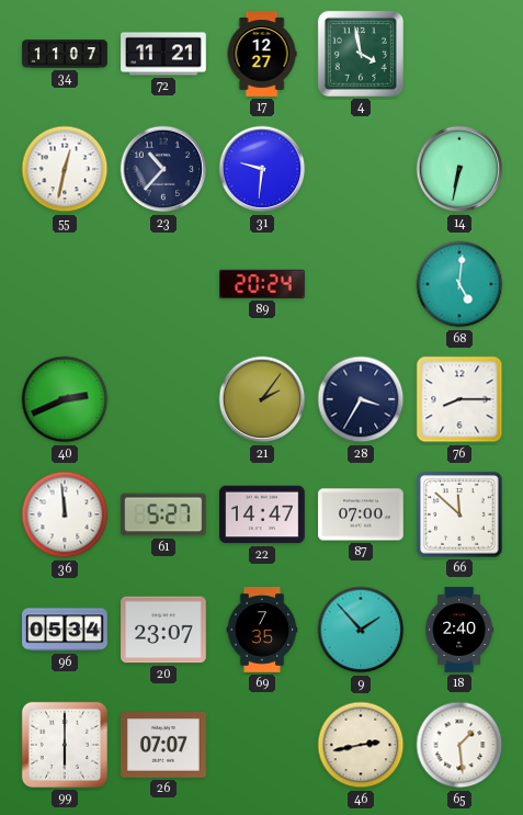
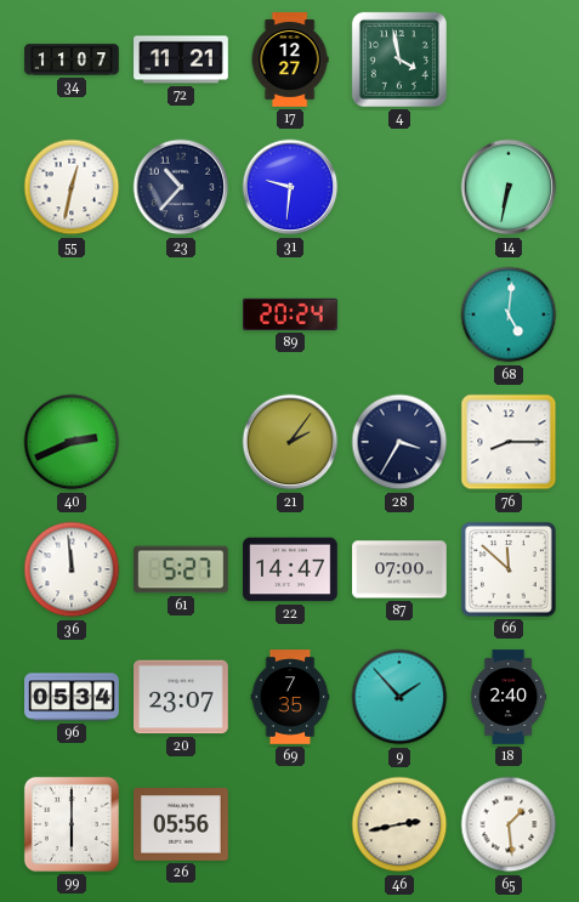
26: 07:07 -> 05:56
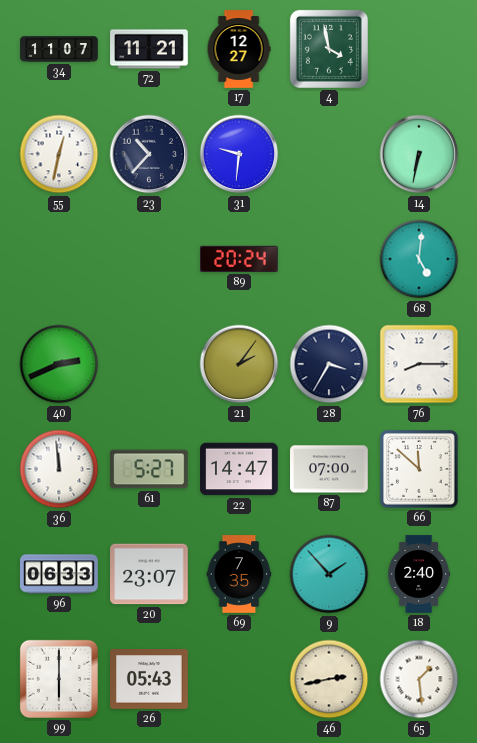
96: 05:34 -> 06:33
26: 05:56 -> 05:43
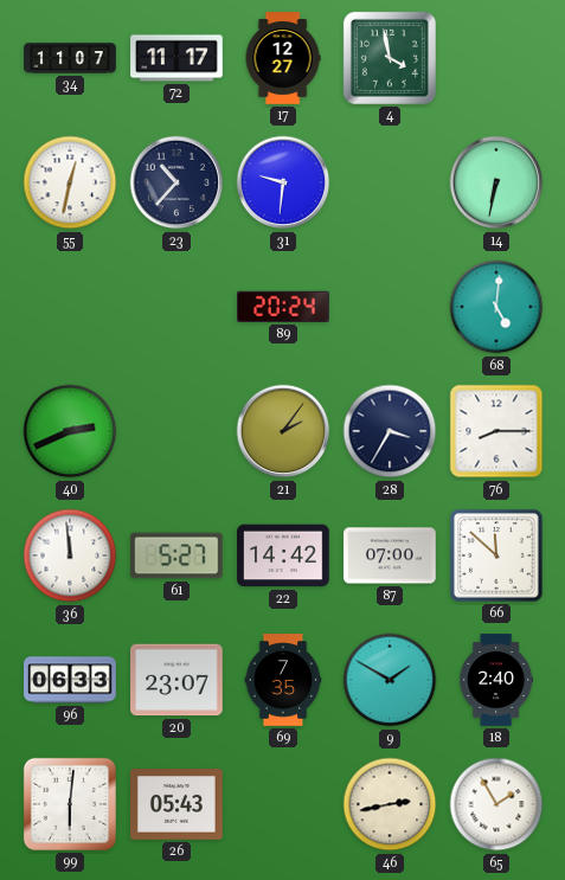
72: 11:21 -> 11:17
22: 14:47 -> 14:42
9: 1:53 -> 1:50
99: 6:00 -> 6:01
65: 1:29 -> 1:55
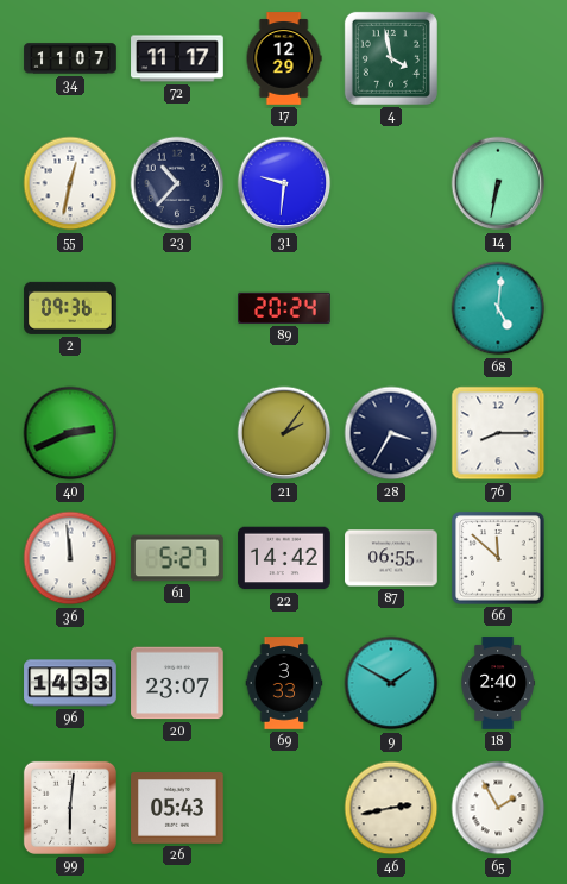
17: 12:27 -> 12:29
2: none -> 09:36
87: 07:00 -> 06:55
96: 06:33 -> 14:33
69: 7:35 -> 3:33
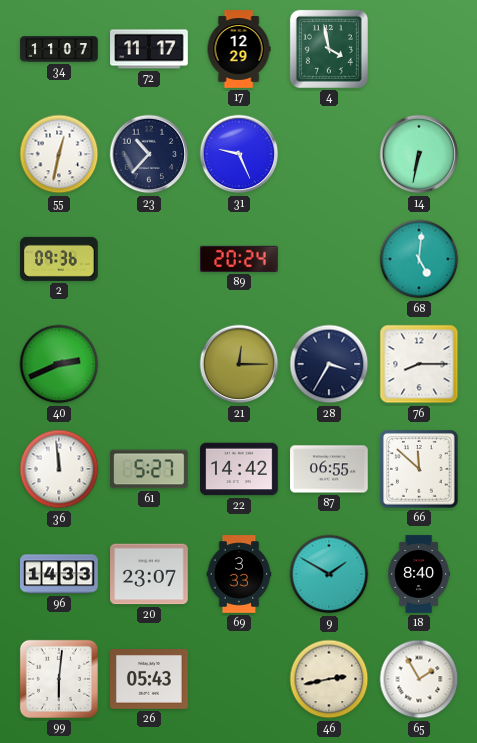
31: 9:31 -> 9:26
21: 2:06 -> 12:15
18: 2:40 -> 8:40
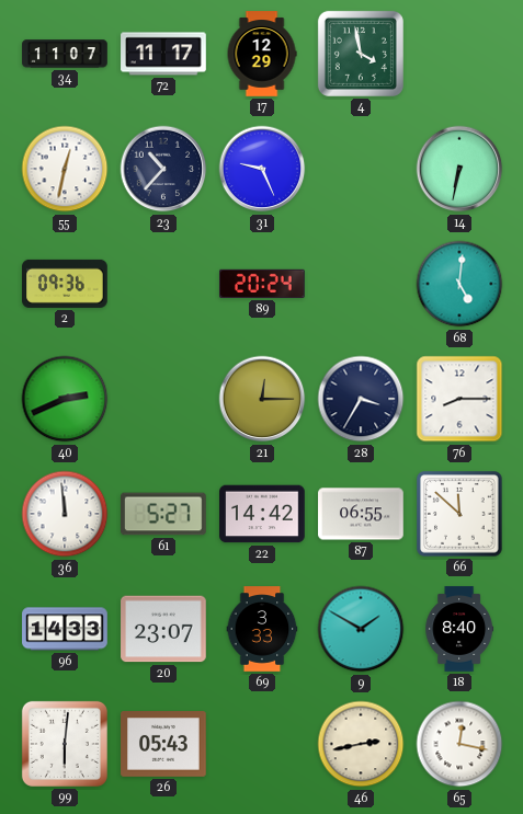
65: 1:55 -> 12:17
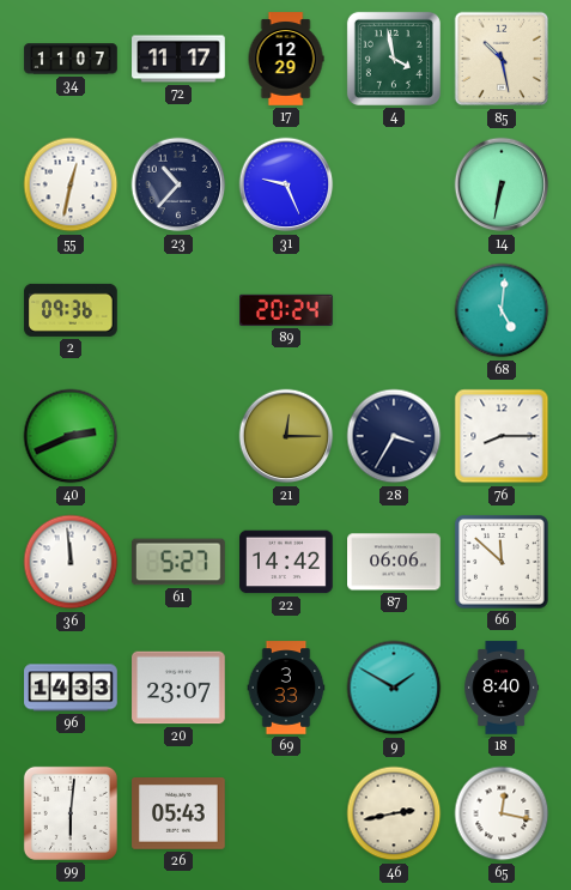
85: none -> 10:28
87: 06:55 -> 06:06
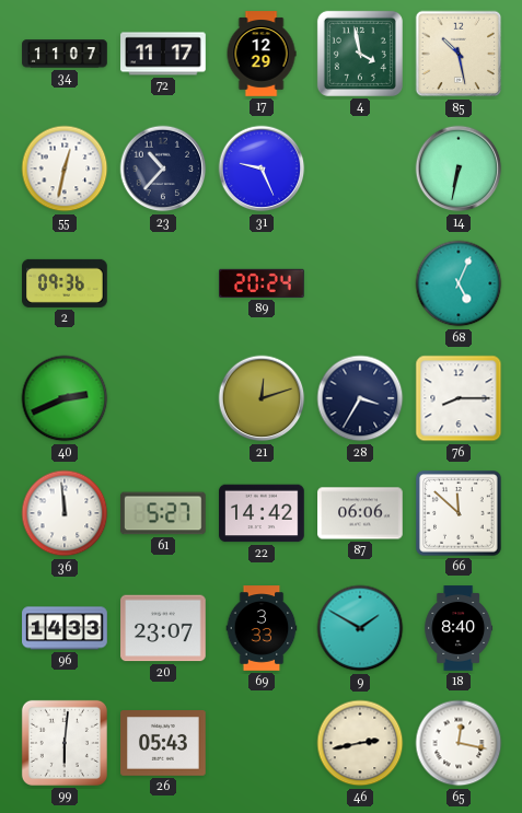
68: 5:01 -> 5:04
21: 12:15 -> 12:12
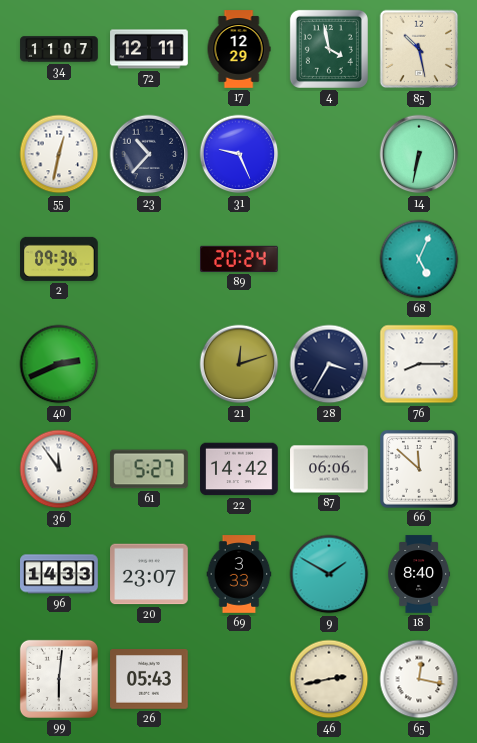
72: 11:17 -> 12:11
36: 11:59 -> 11:54
